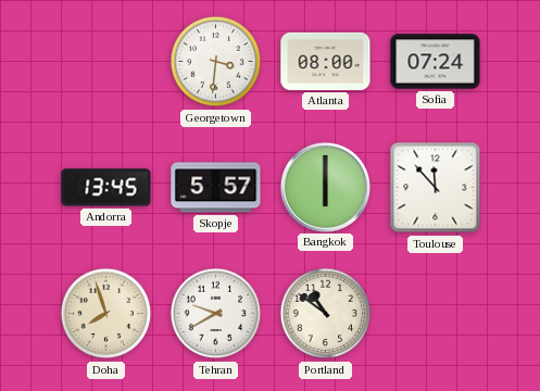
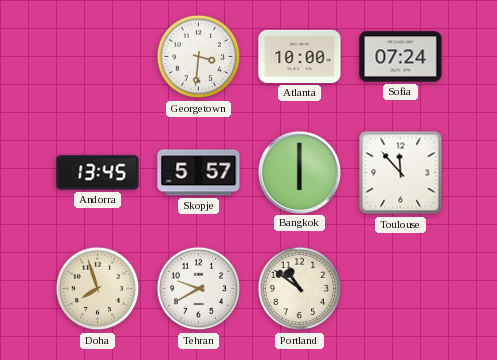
Atlanta: 08:00 -> 10:00
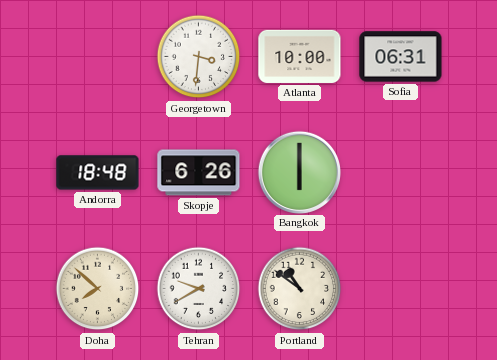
Sofia: 07:24 -> 06:31
Andorra: 13:45 -> 18:48
Skopje: 5:57 -> 6:26
Toulouse: 11:53 -> none
Doha: 7:57 -> 7:52
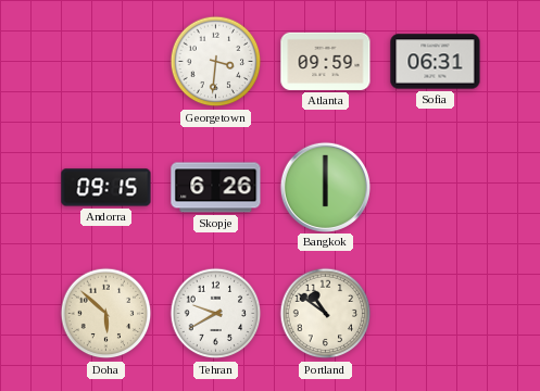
Atlanta: 10:00 -> 09:59
Andorra: 18:48 -> 09:15
Doha: 7:52 -> 5:52
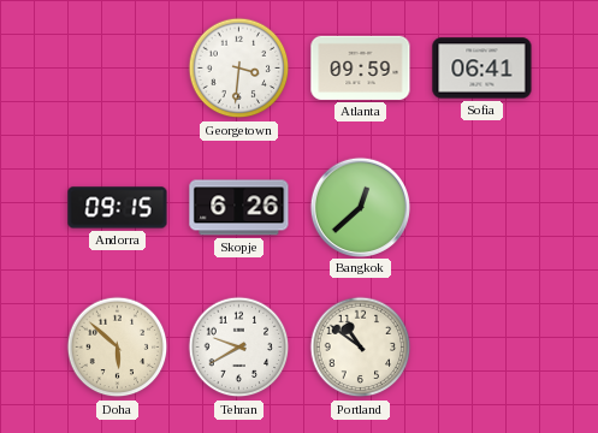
Sofia: 06:31 -> 06:41
Bangkok: 6:00 -> 12:38
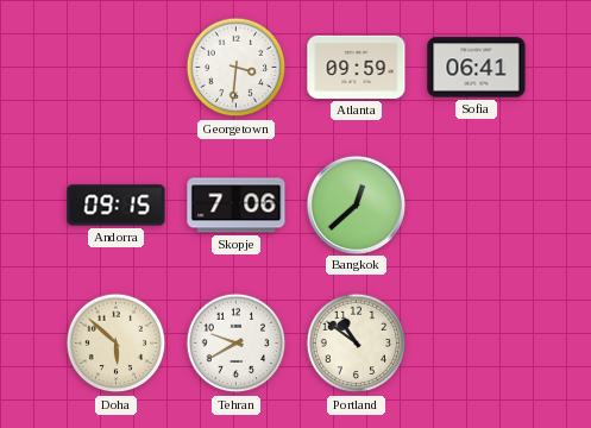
Skopje: 6:26 -> 7:06
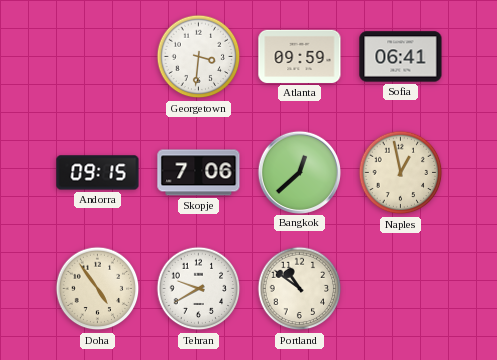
Naples: none -> 12:58
Doha: 5:52 -> 4:54
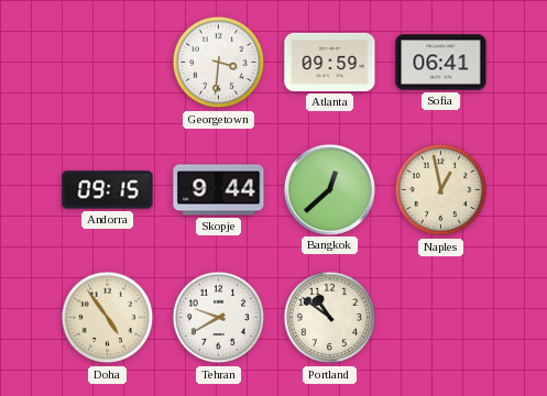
Skopje: 7:06 -> 9:44
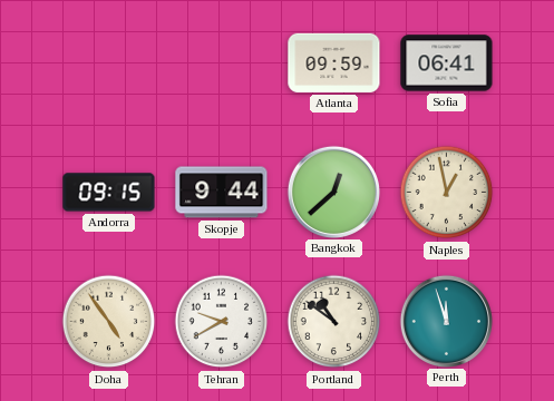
Georgetown: 3:31 -> none
Perth: none -> 11:57
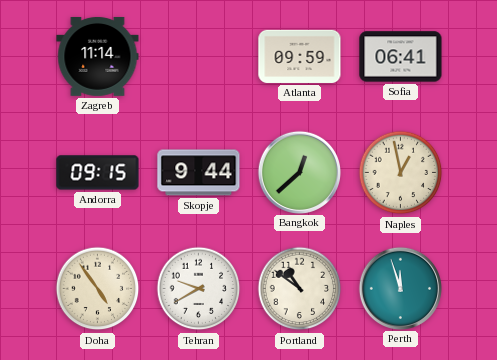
Zagreb: none -> 11:14
